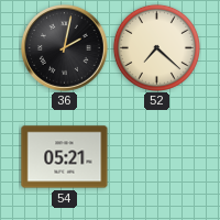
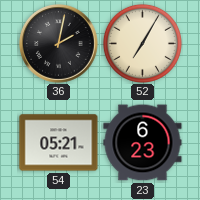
52: 7:22 -> 7:05
23: none -> 6:23
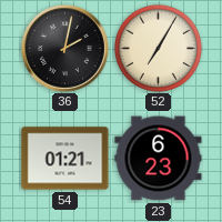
54: 05:21 -> 01:21
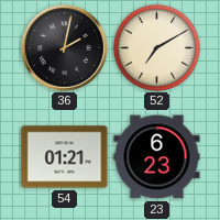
52: 7:05 -> 7:10
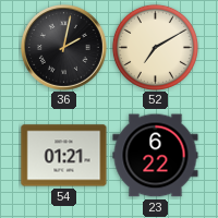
23: 6:23 -> 6:22
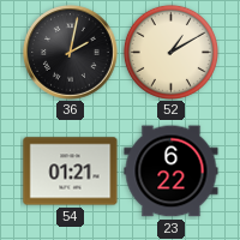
52: 7:10 -> 1:10
